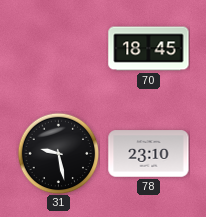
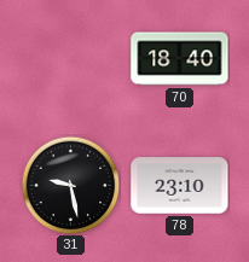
70: 18:45 -> 18:40
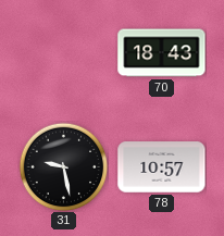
70: 18:40 -> 18:43
78: 23:10 -> 10:57
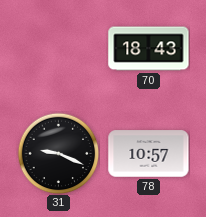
31: 9:28 -> 9:19
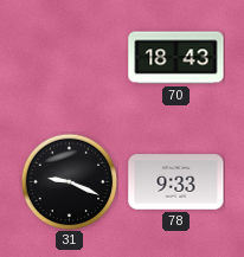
78: 10:57 -> 9:33
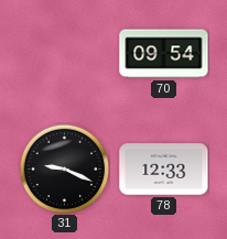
70: 18:43 -> 09:54
78: 9:33 -> 12:33
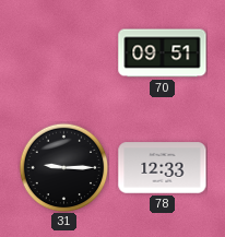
70: 09:54 -> 09:51
31: 9:19 -> 9:15
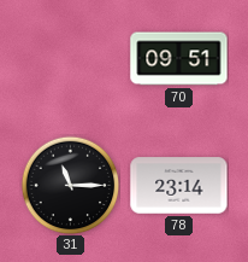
31: 9:15 -> 11:15
78: 12:33 -> 23:14
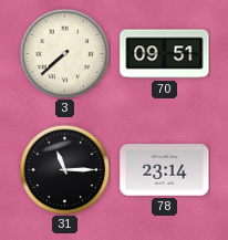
3: none -> 7:38
